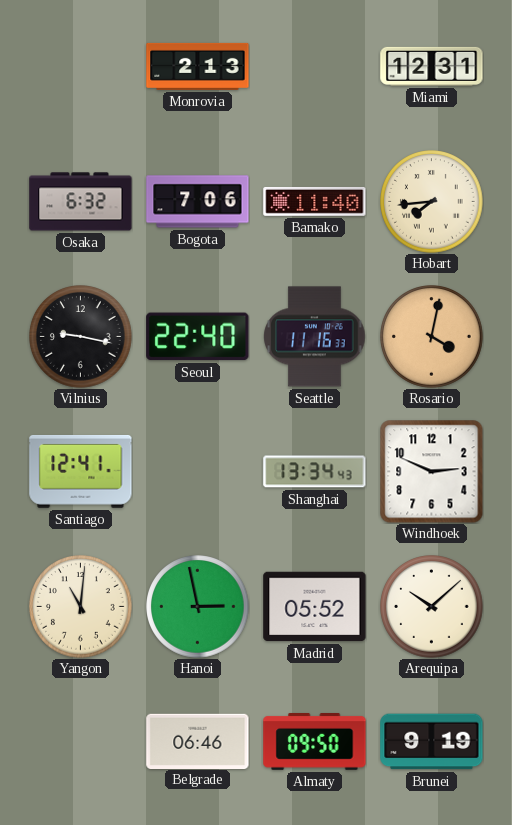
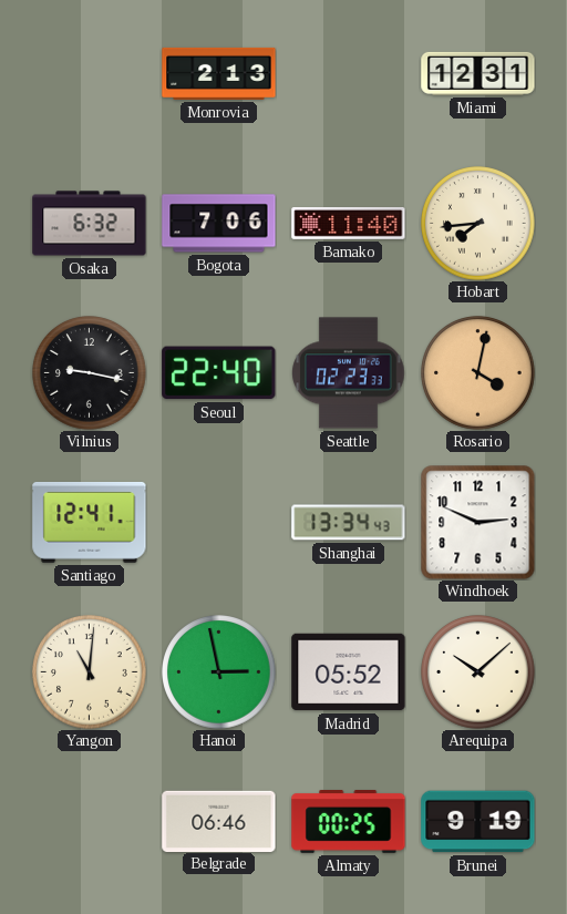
Seattle: 11:16 -> 02:23
Almaty: 09:50 -> 00:25
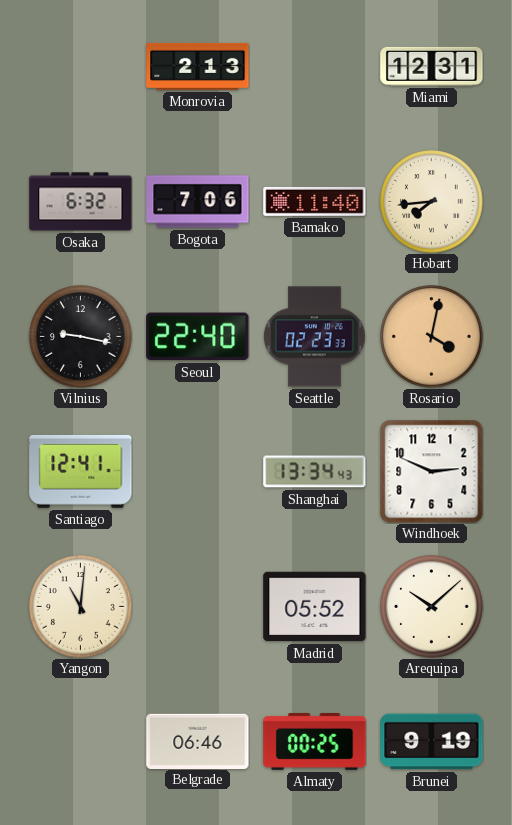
Hanoi: 2:58 -> none
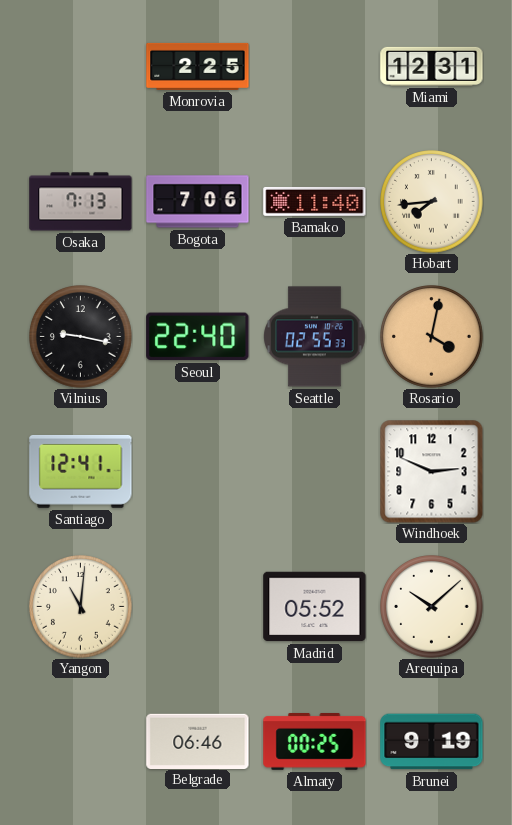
Monrovia: 2:13 -> 2:25
Osaka: 6:32 -> 7:13
Seattle: 02:23 -> 02:55
Shanghai: 13:34 -> none
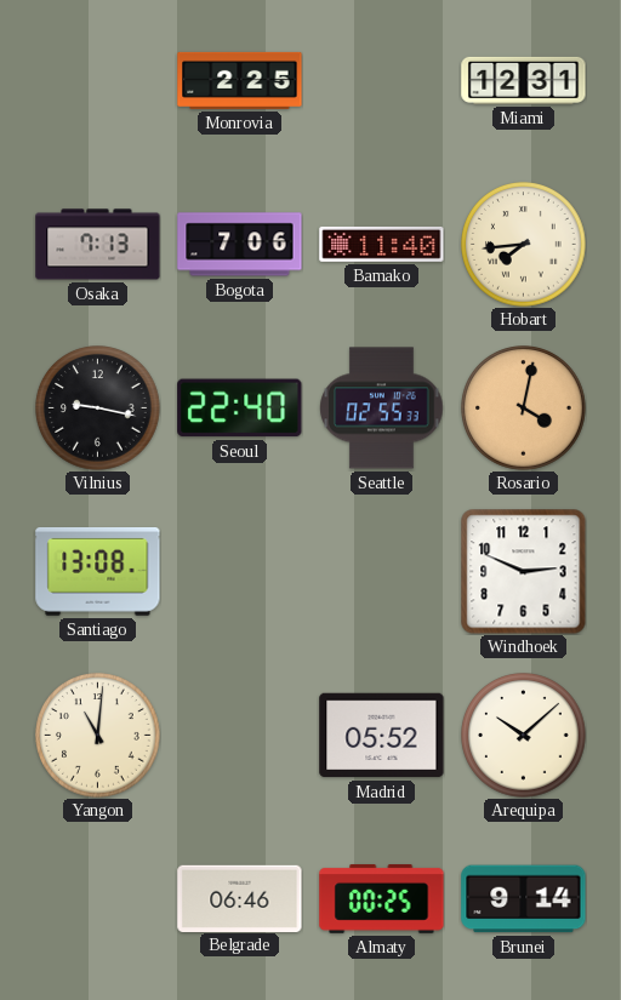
Santiago: 12:41 -> 13:08
Brunei: 9:19 -> 9:14
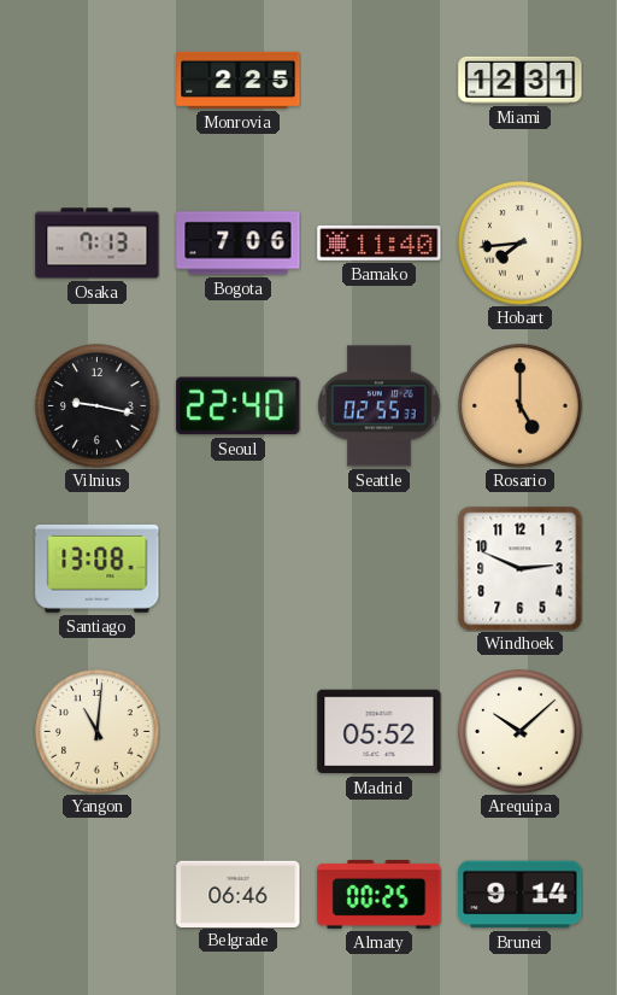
Rosario: 4:02 -> 5:00
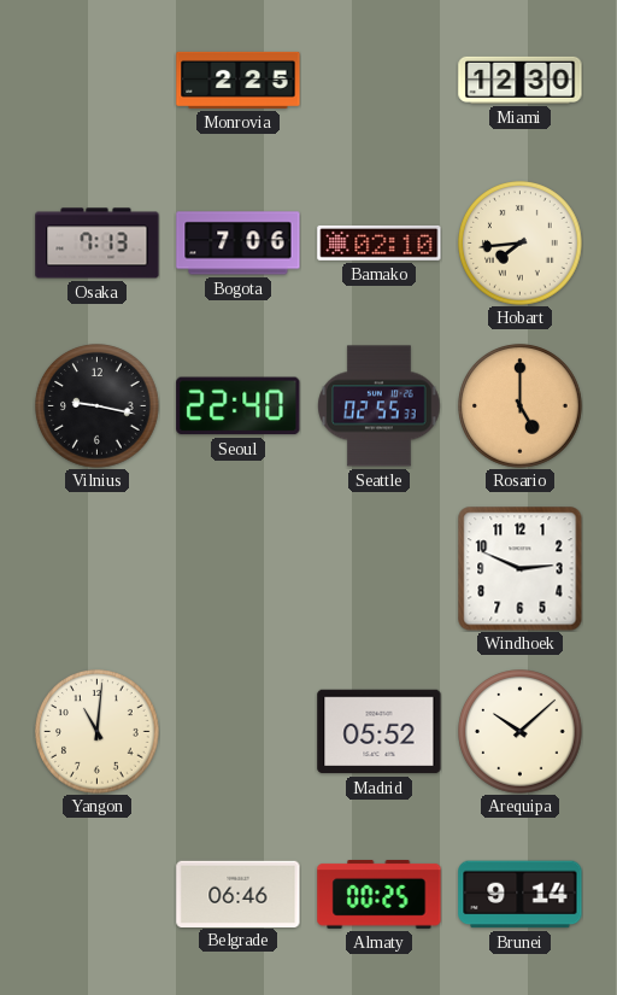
Miami: 12:31 -> 12:30
Bamako: 11:40 -> 02:10
Santiago: 13:08 -> none
